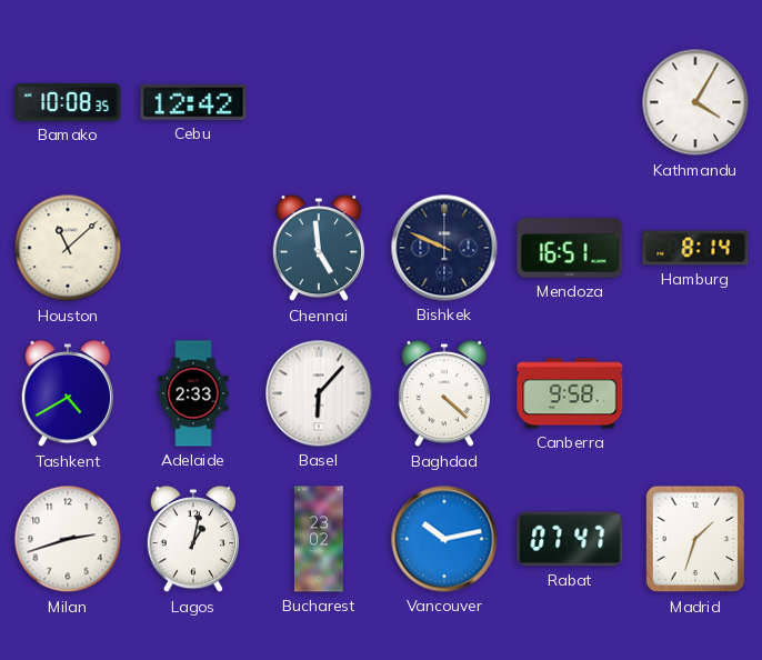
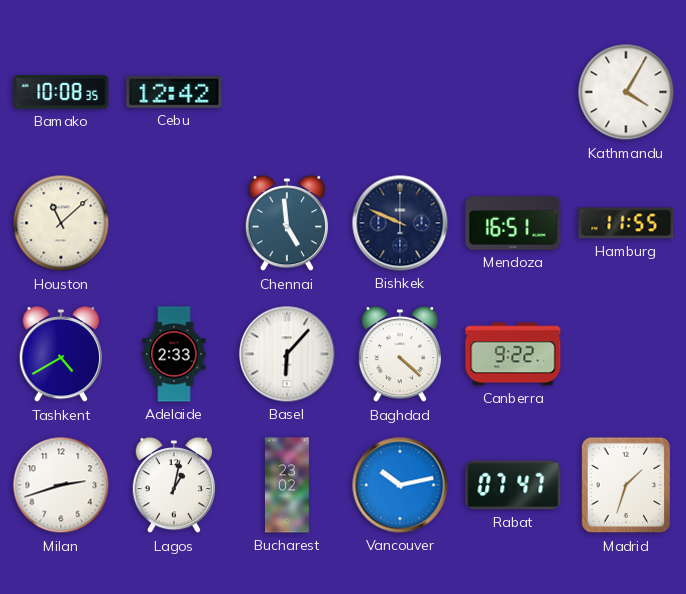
Hamburg: 8:14 -> 11:55
Canberra: 9:58 -> 9:22
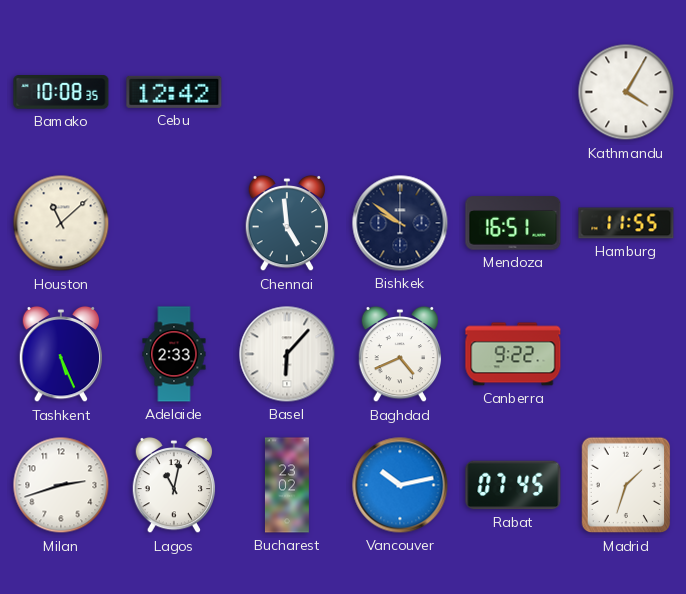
Bishkek: 9:49 -> 9:51
Tashkent: 4:40 -> 5:26
Baghdad: 4:22 -> 4:41
Lagos: 1:02 -> 11:02
Rabat: 07:47 -> 07:45
